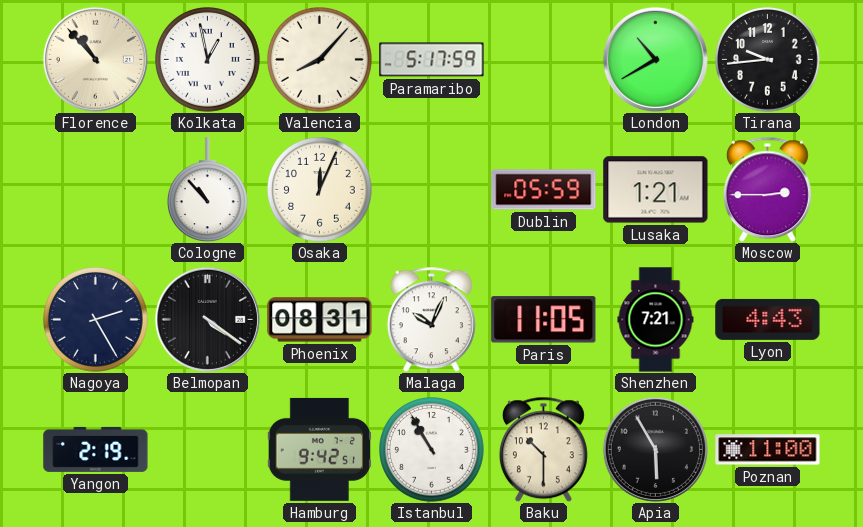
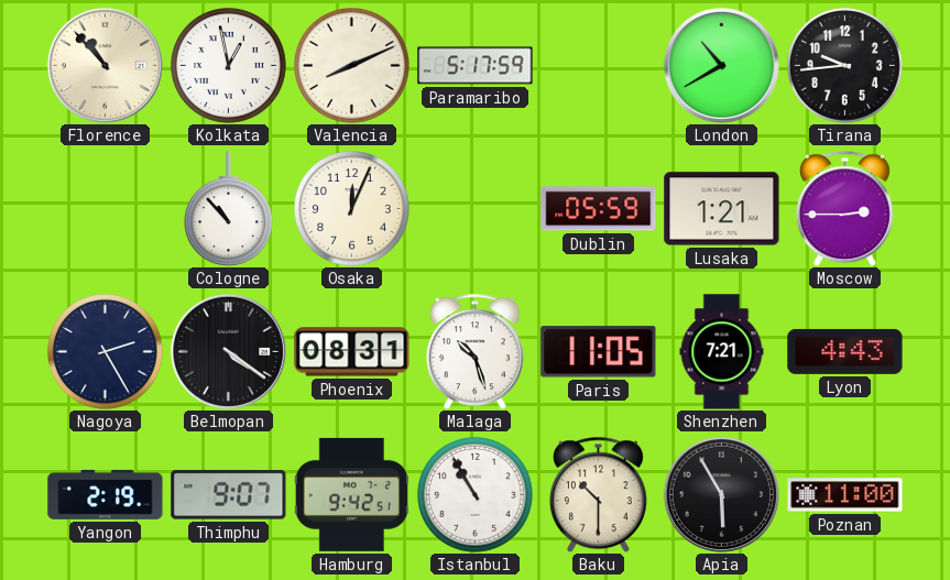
Valencia: 8:07 -> 8:11
Malaga: 10:04 -> 10:27
Thimphu: none -> 9:07
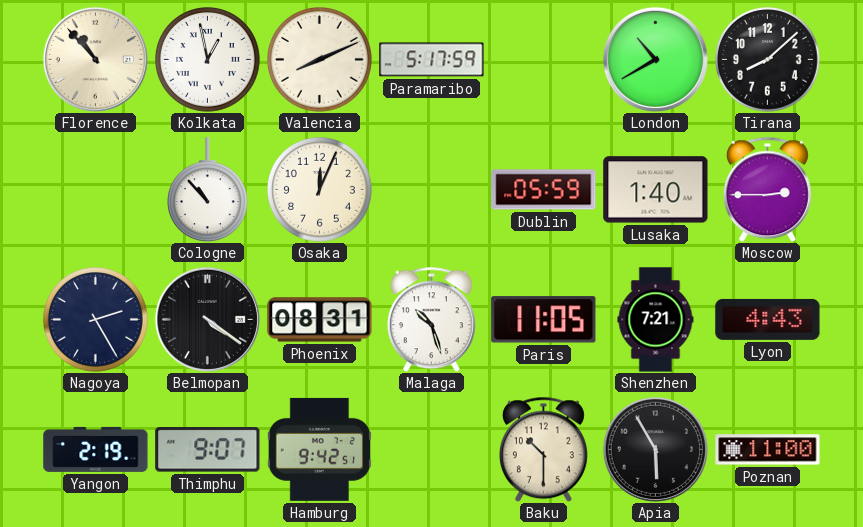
Tirana: 9:44 -> 8:08
Lusaka: 1:21 -> 1:40
Istanbul: 10:55 -> none
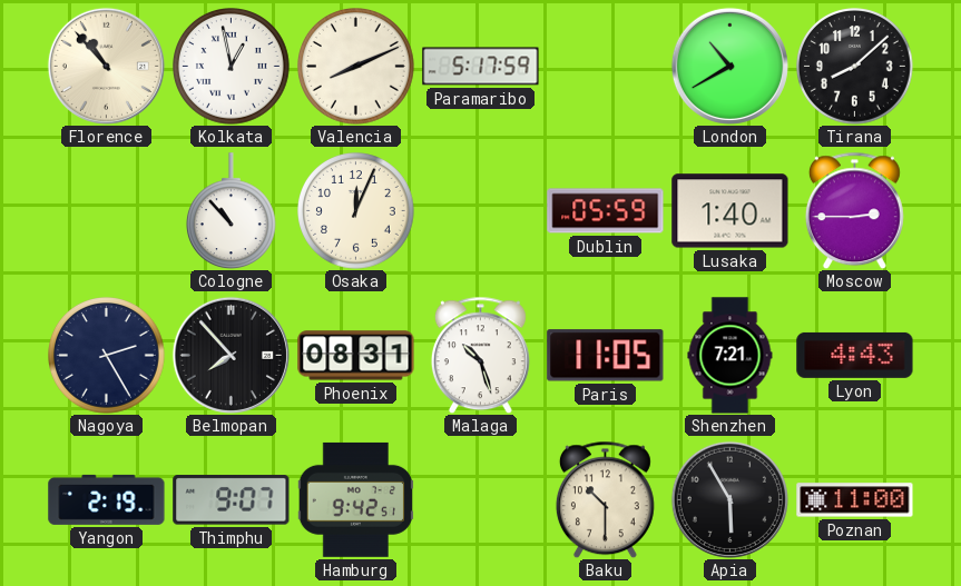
Belmopan: 4:21 -> 7:53
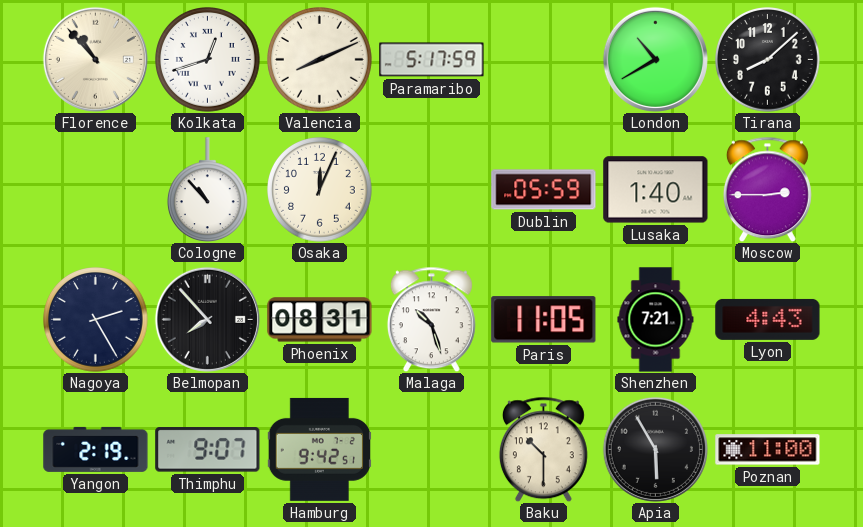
Kolkata: 12:58 -> 12:42
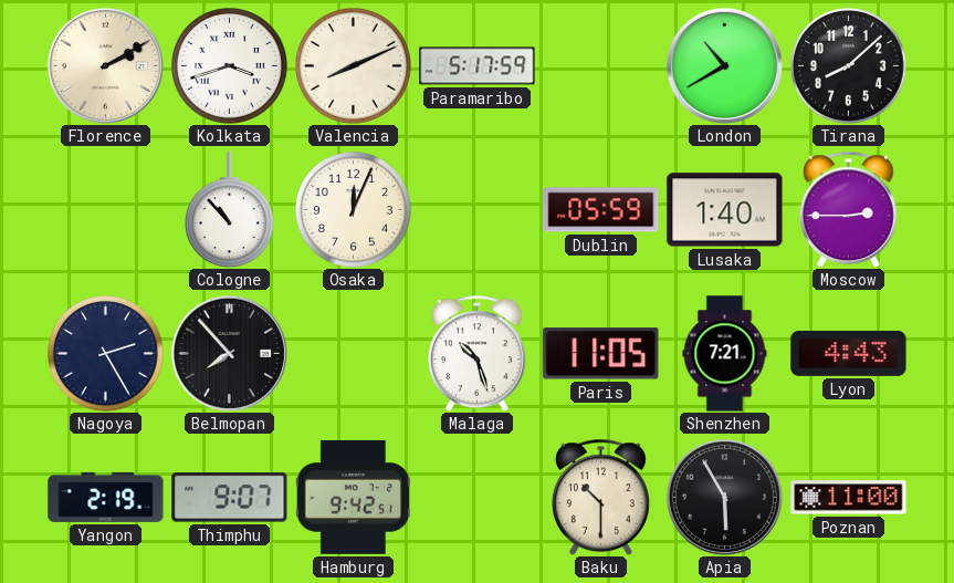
Florence: 10:53 -> 2:10
Kolkata: 12:42 -> 3:42
Phoenix: 08:31 -> none
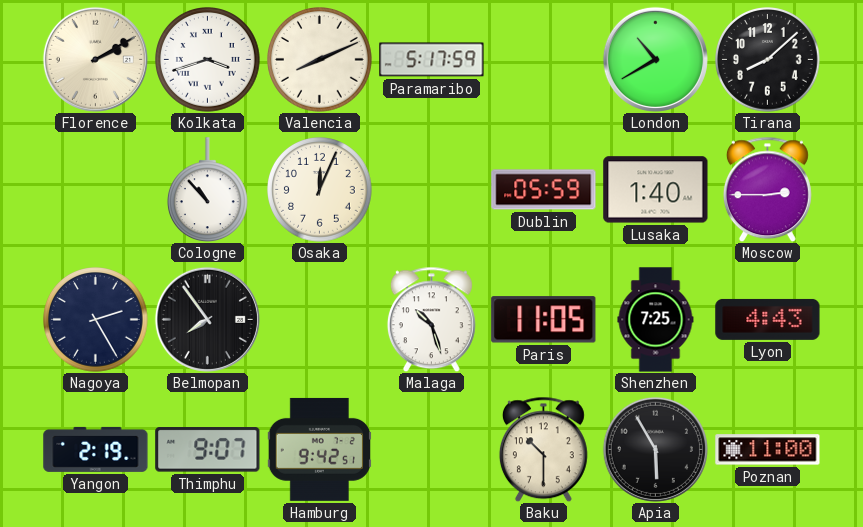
Belmopan: 7:53 -> 7:54
Shenzhen: 7:21 -> 7:25
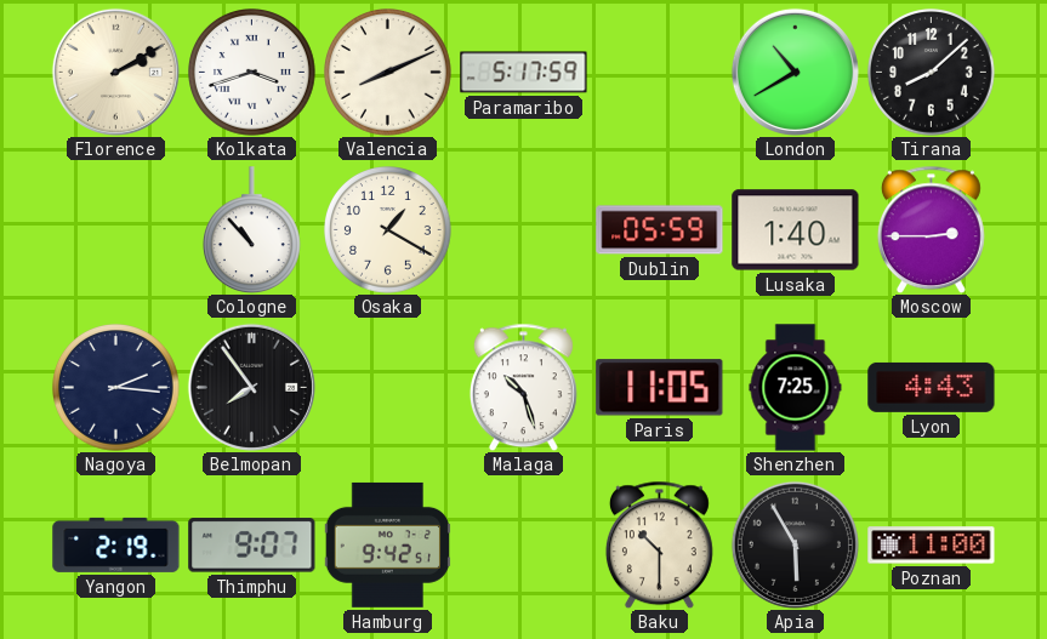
Osaka: 12:04 -> 1:20
Nagoya: 2:25 -> 2:16
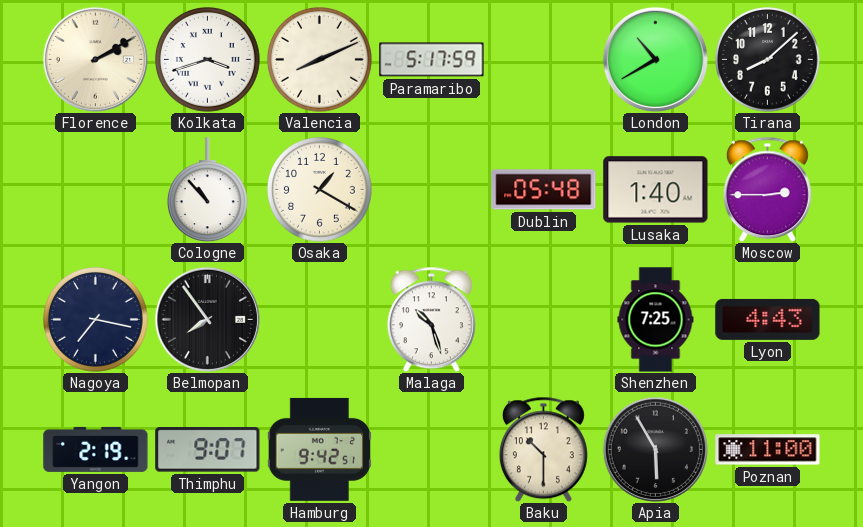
Dublin: 05:59 -> 05:48
Nagoya: 2:16 -> 7:17
Paris: 11:05 -> none
